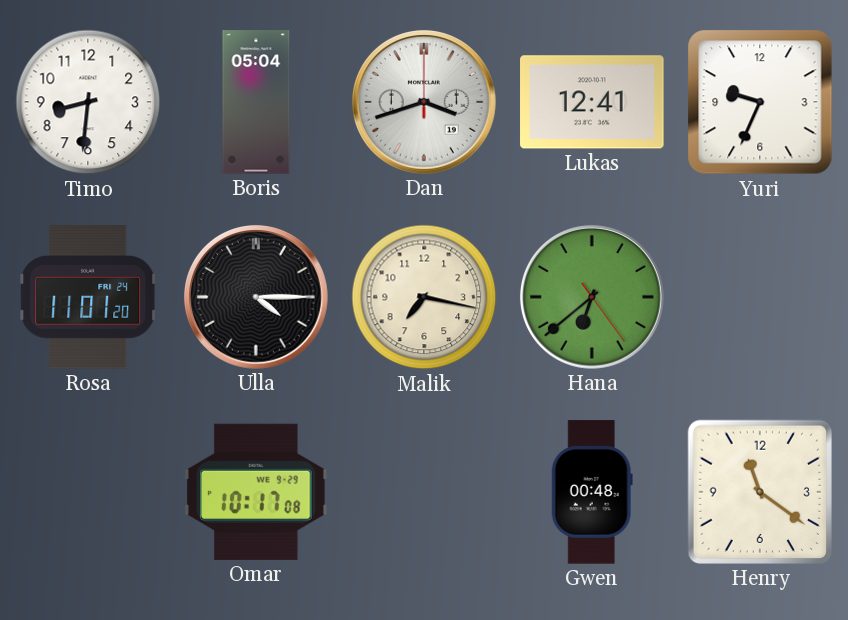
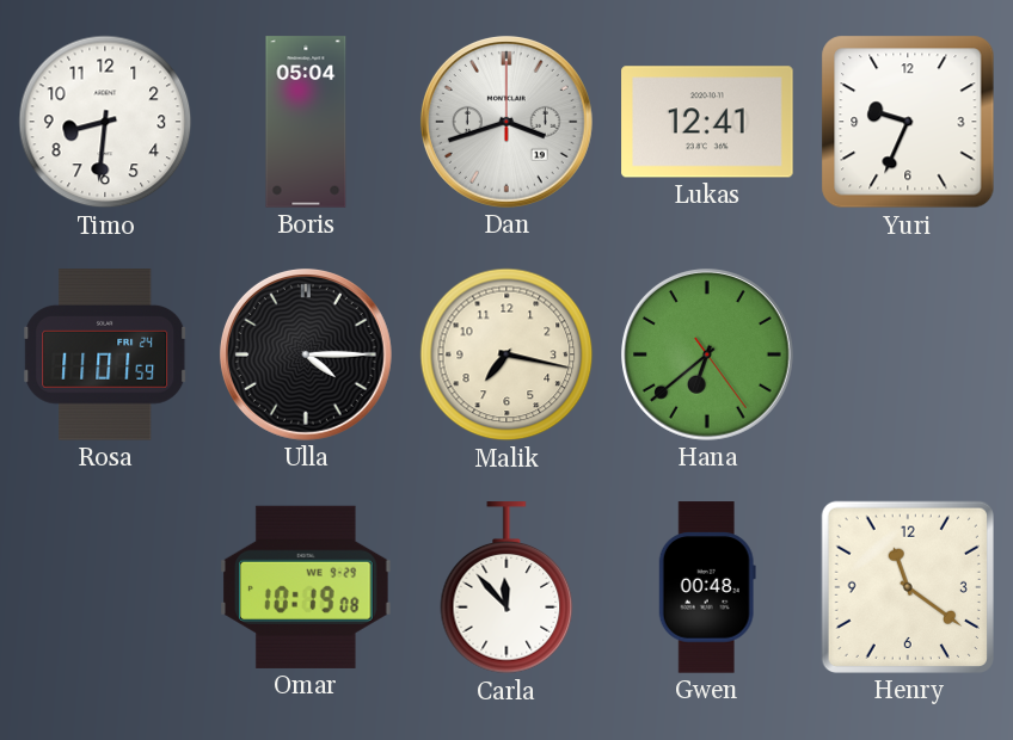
Rosa: 11:01:20 -> 11:01:59
Omar: 10:17 -> 10:19
Carla: none -> 11:53
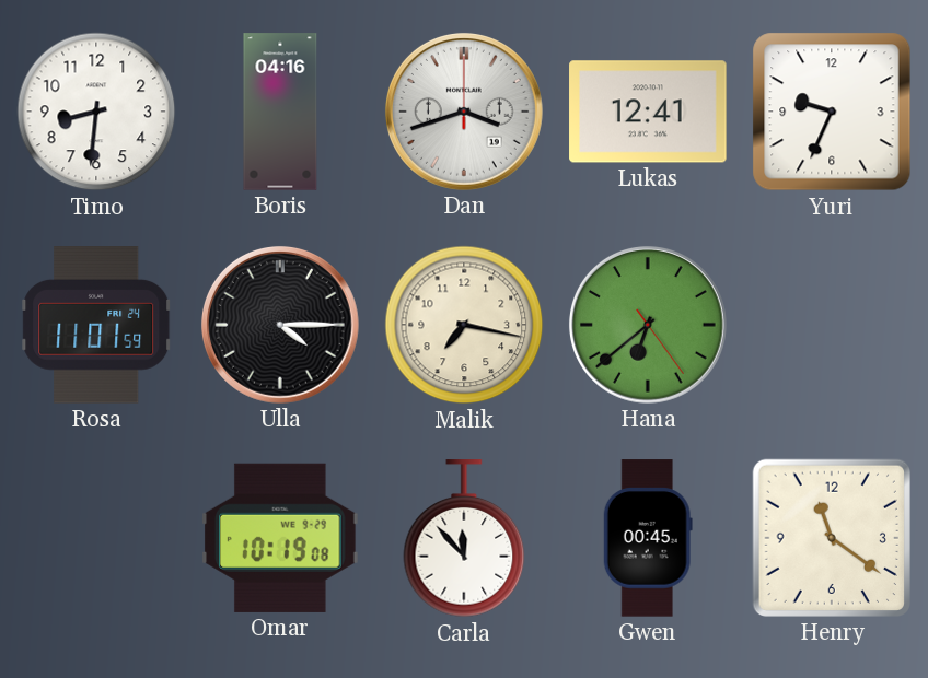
Boris: 05:04 -> 04:16
Gwen: 00:48 -> 00:45
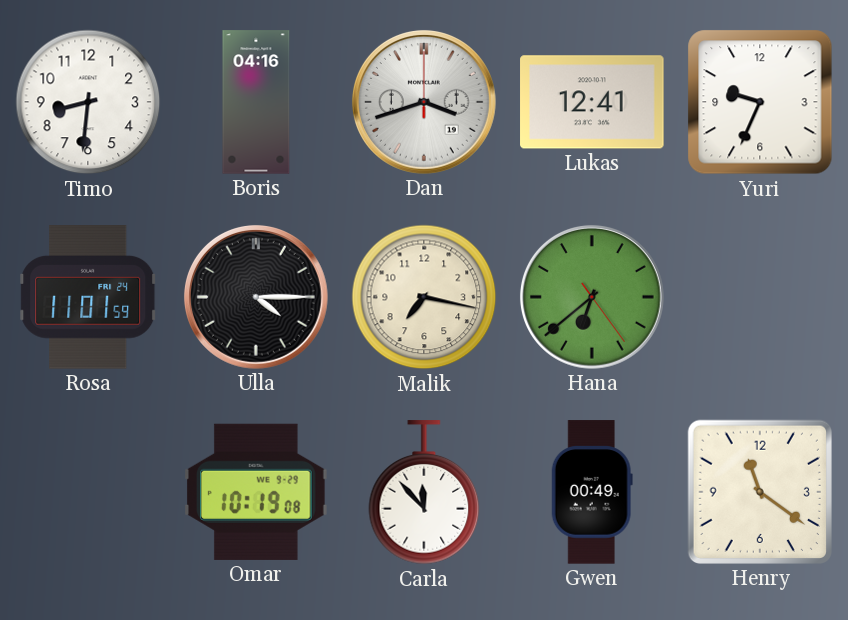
Gwen: 00:45 -> 00:49
